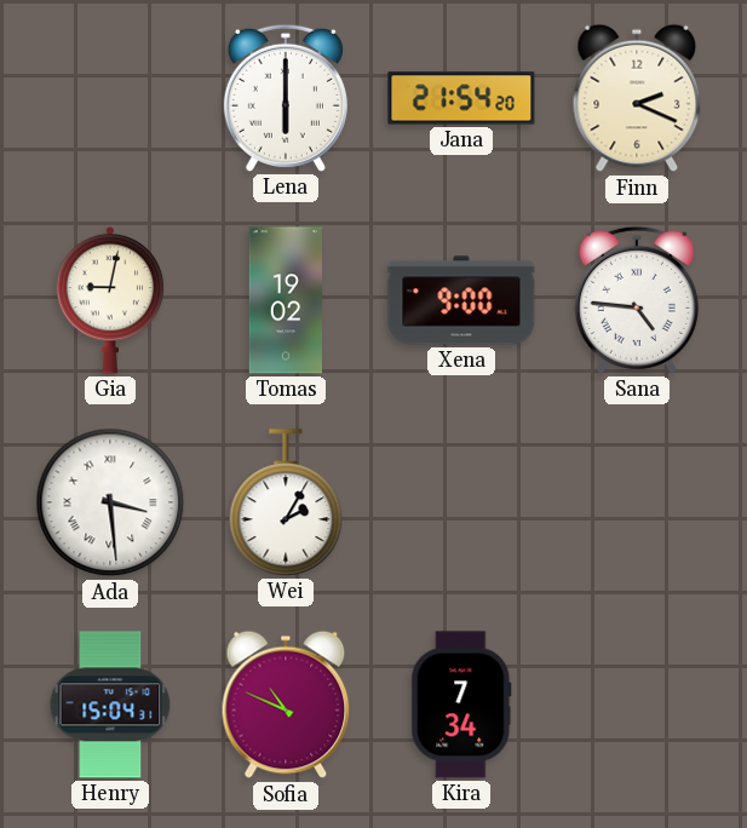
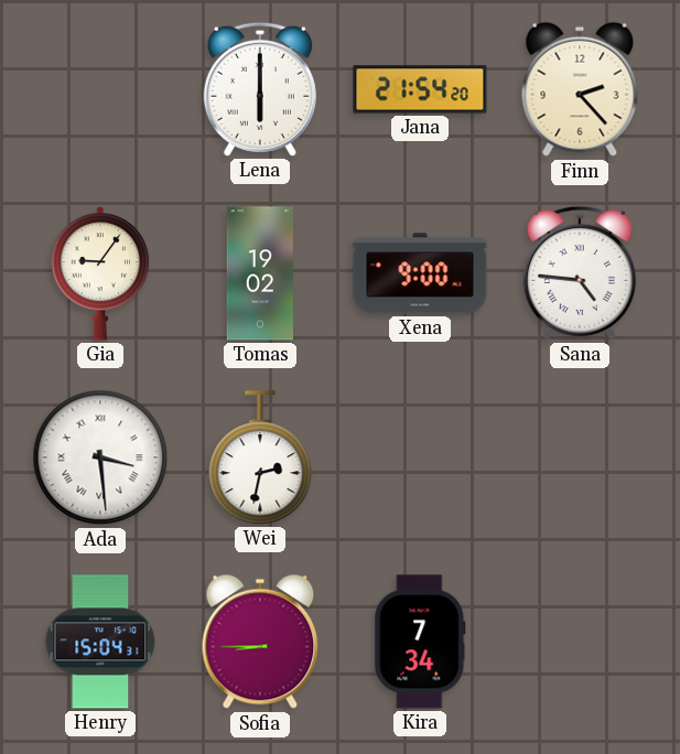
Finn: 2:19 -> 2:23
Gia: 9:02 -> 9:06
Wei: 2:05 -> 2:32
Sofia: 10:49 -> 8:45
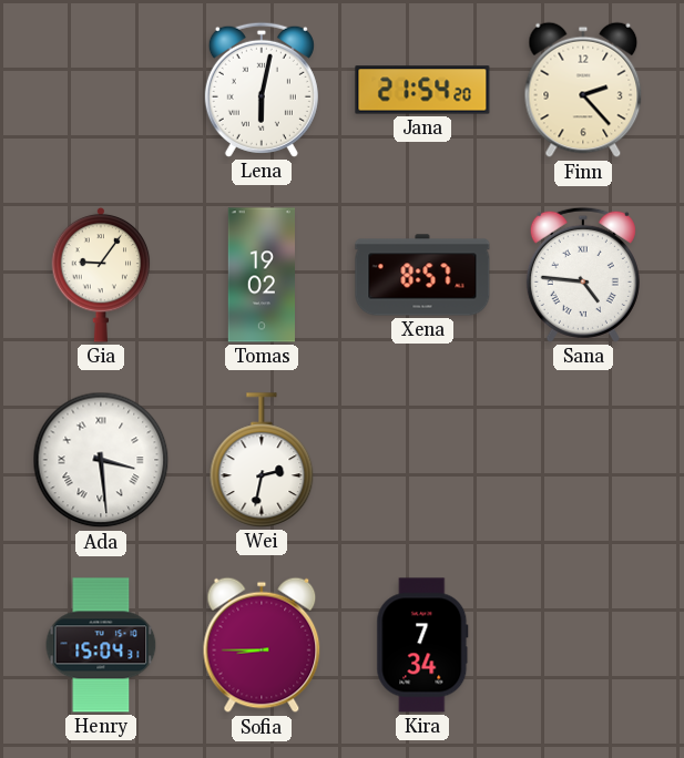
Lena: 6:00 -> 6:02
Xena: 9:00 -> 8:57
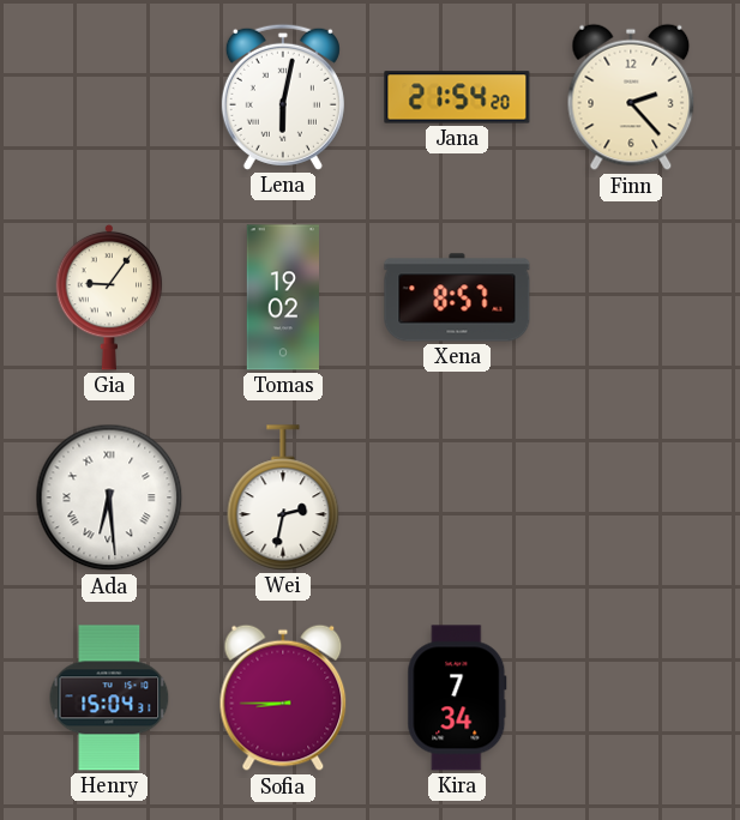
Sana: 4:46 -> none
Ada: 3:29 -> 6:29
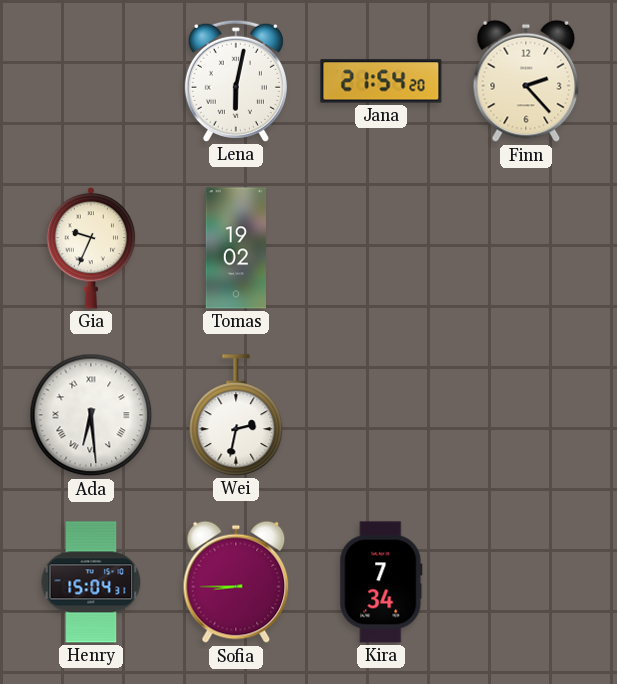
Gia: 9:06 -> 9:34
Xena: 8:57 -> none
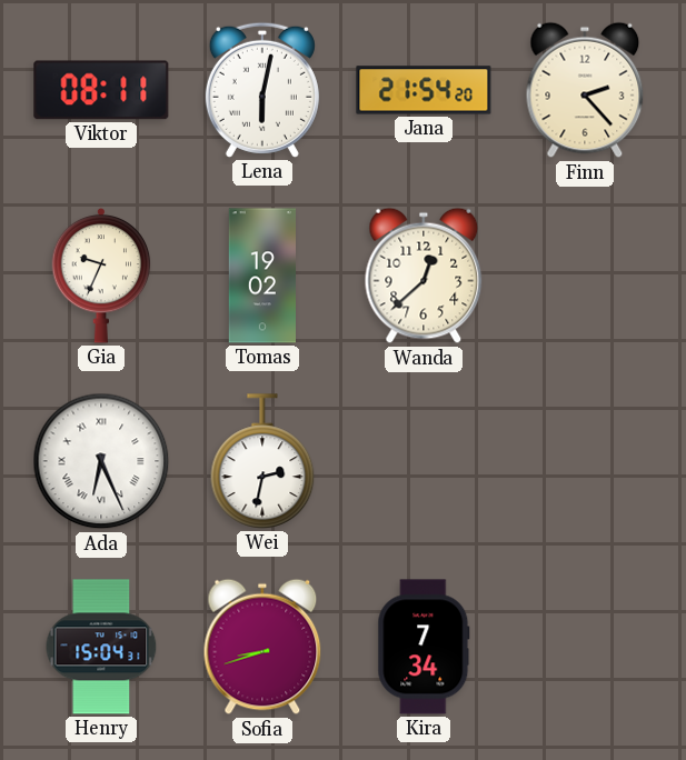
Viktor: none -> 08:11
Wanda: none -> 12:38
Ada: 6:29 -> 6:26
Sofia: 8:45 -> 8:42
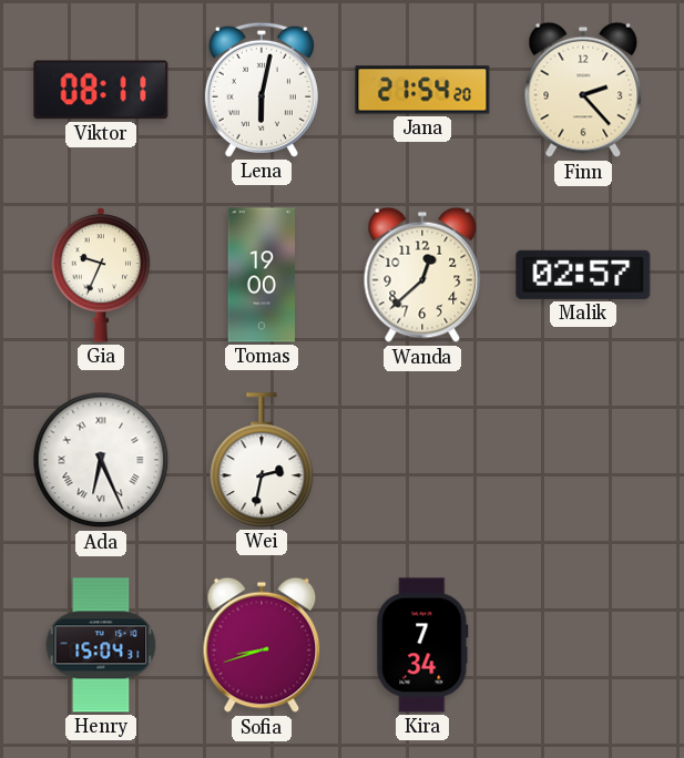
Tomas: 19:02 -> 19:00
Malik: none -> 02:57
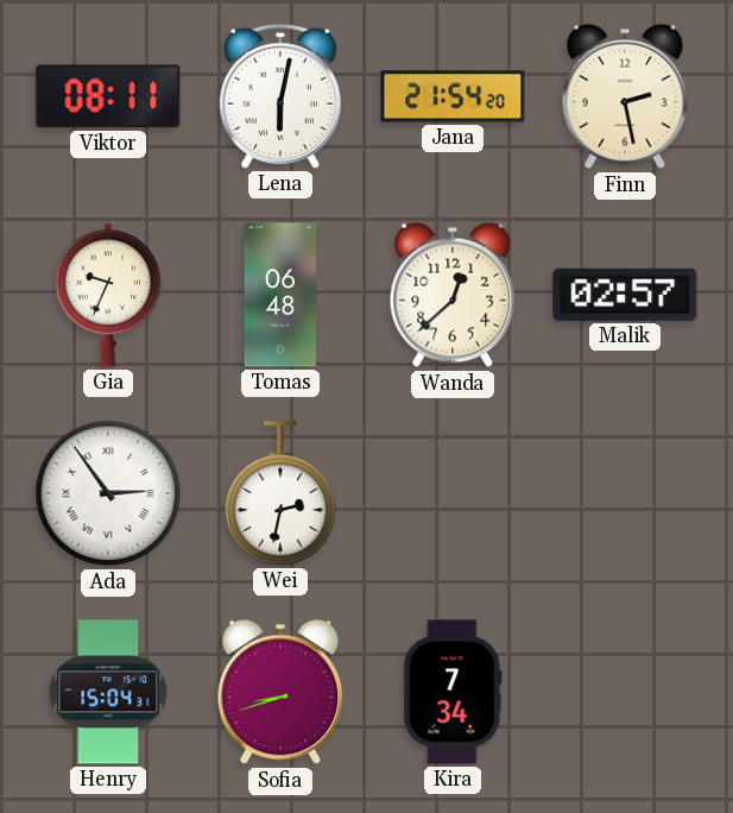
Finn: 2:23 -> 2:28
Tomas: 19:00 -> 06:48
Ada: 6:26 -> 2:54
